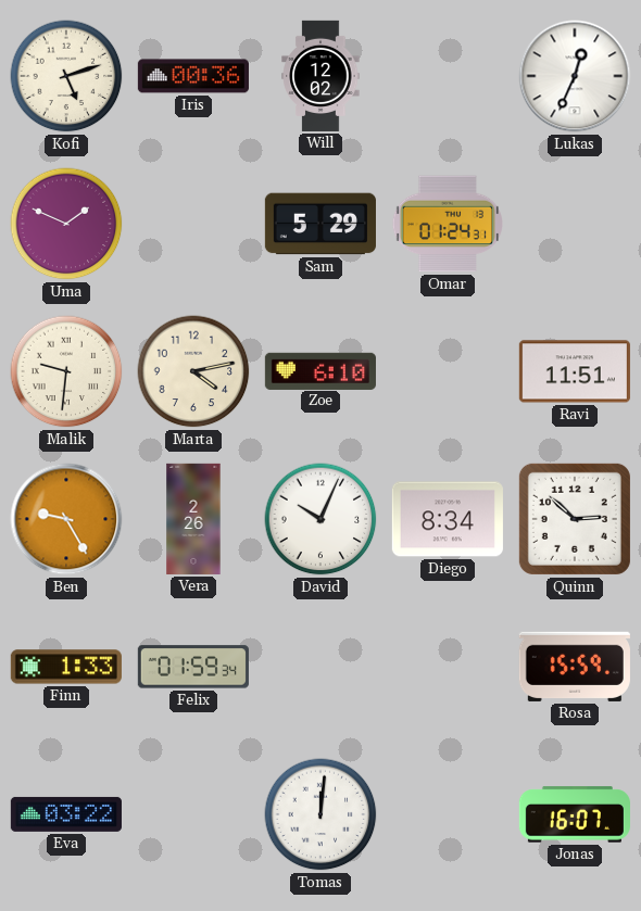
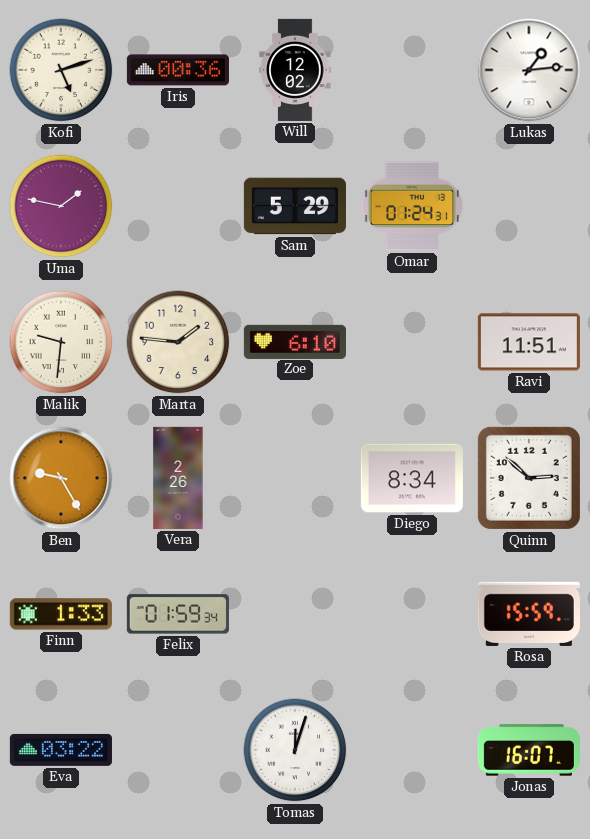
Lukas: 12:34 -> 1:14
Uma: 1:49 -> 1:47
Marta: 4:13 -> 1:46
David: 10:04 -> none
Tomas: 12:01 -> 12:03
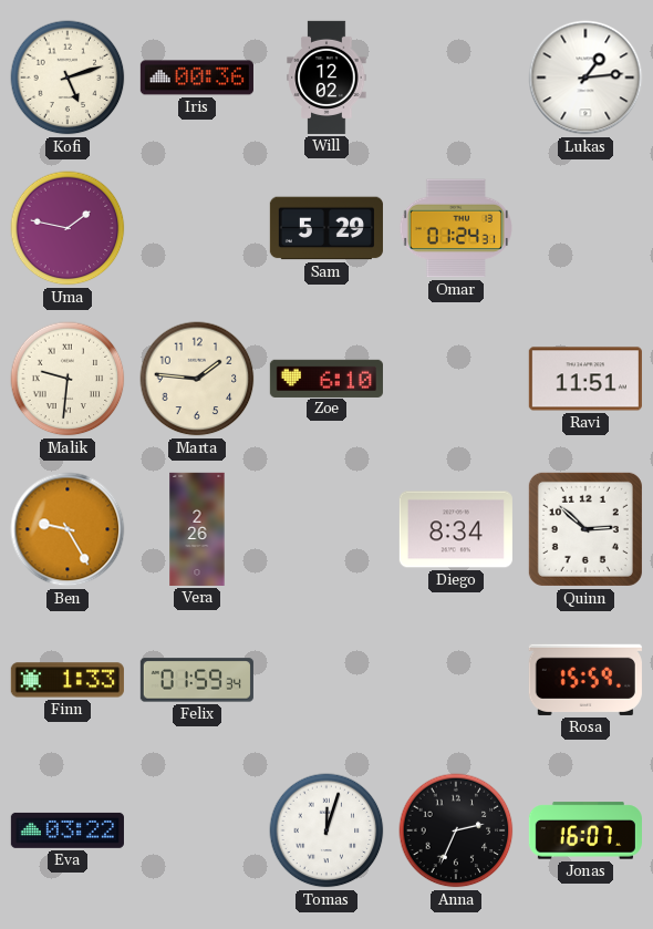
Anna: none -> 2:34
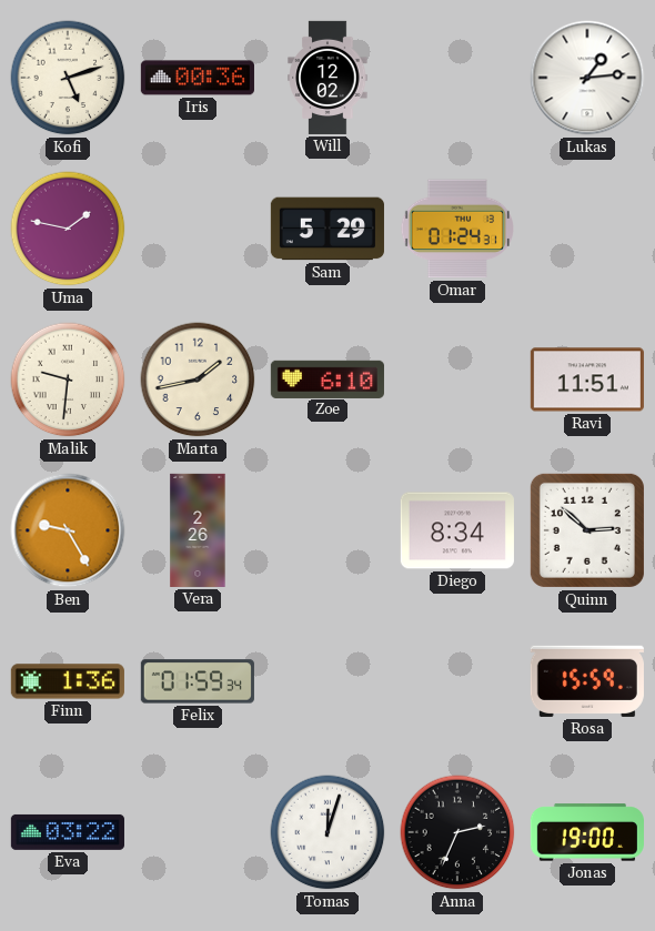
Marta: 1:46 -> 1:43
Finn: 1:33 -> 1:36
Jonas: 16:07 -> 19:00
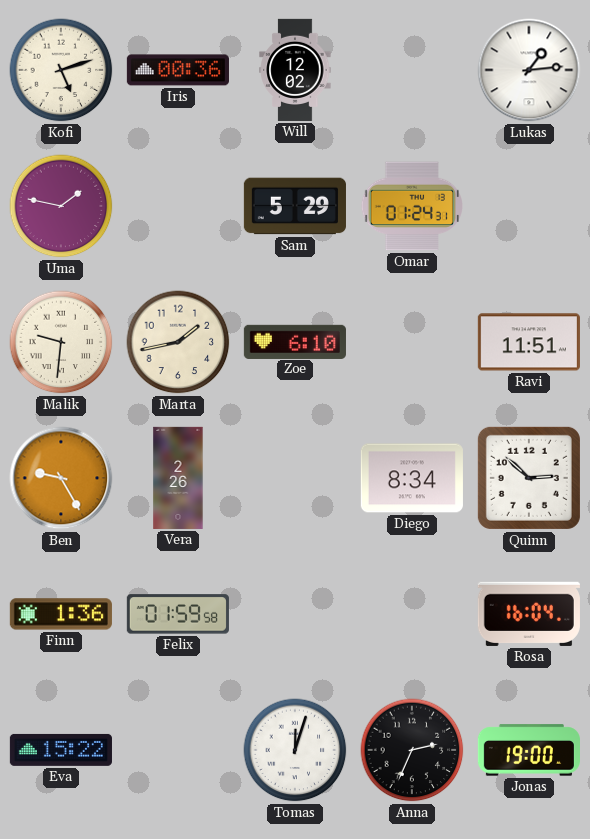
Felix: 01:59:34 -> 01:59:58
Rosa: 15:59 -> 16:04
Eva: 03:22 -> 15:22
